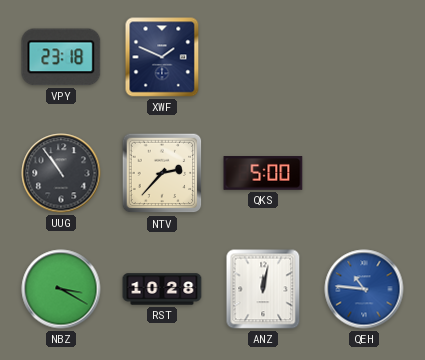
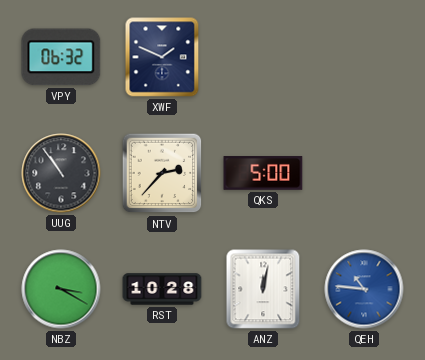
VPY: 23:18 -> 06:32
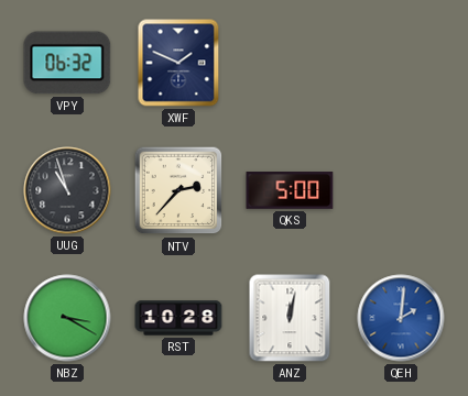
UUG: 10:54 -> 10:57
QEH: 10:46 -> 2:01
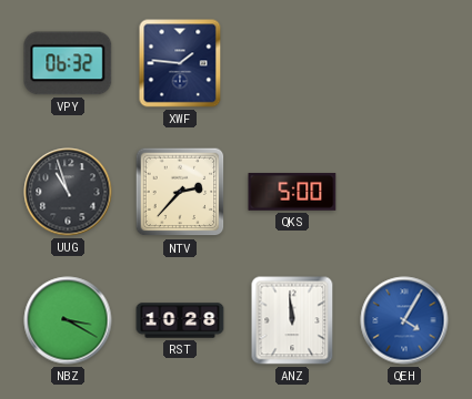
XWF: 1:49 -> 1:46
ANZ: 12:02 -> 11:59
QEH: 2:01 -> 4:05
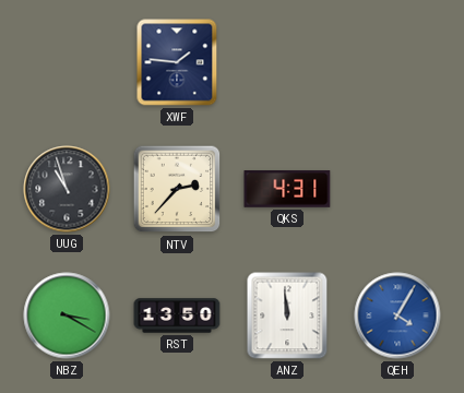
VPY: 06:32 -> none
QKS: 5:00 -> 4:31
RST: 10:28 -> 13:50
